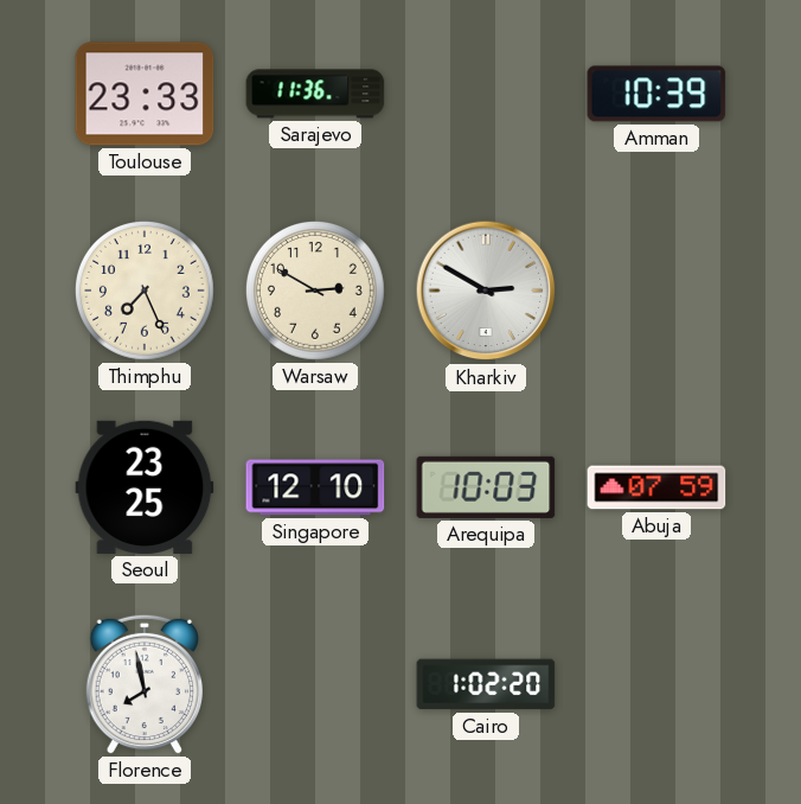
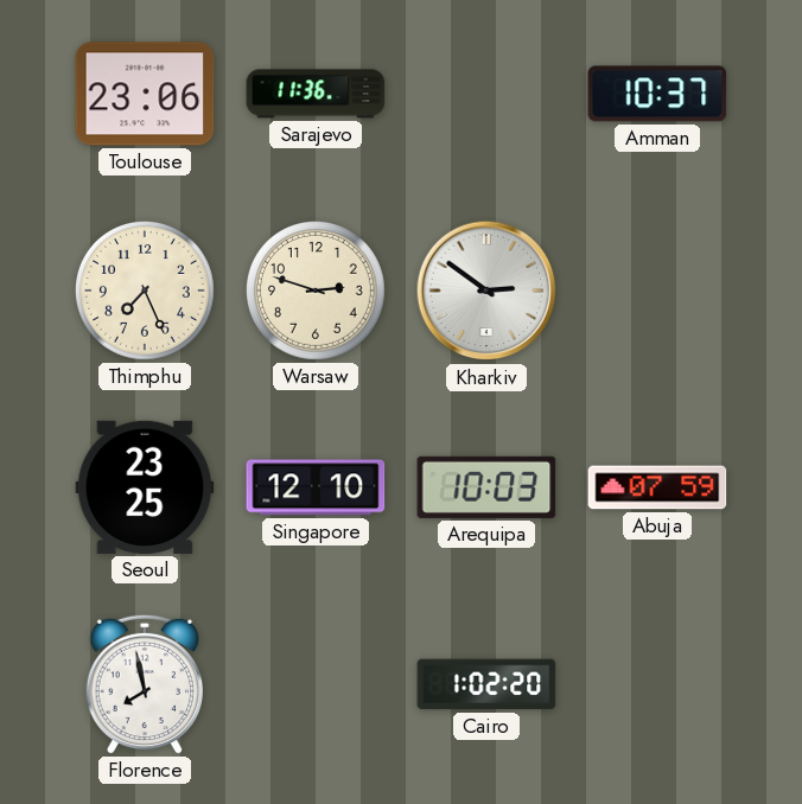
Toulouse: 23:33 -> 23:06
Amman: 10:39 -> 10:37
Warsaw: 2:50 -> 2:48
Kharkiv: 2:50 -> 2:51
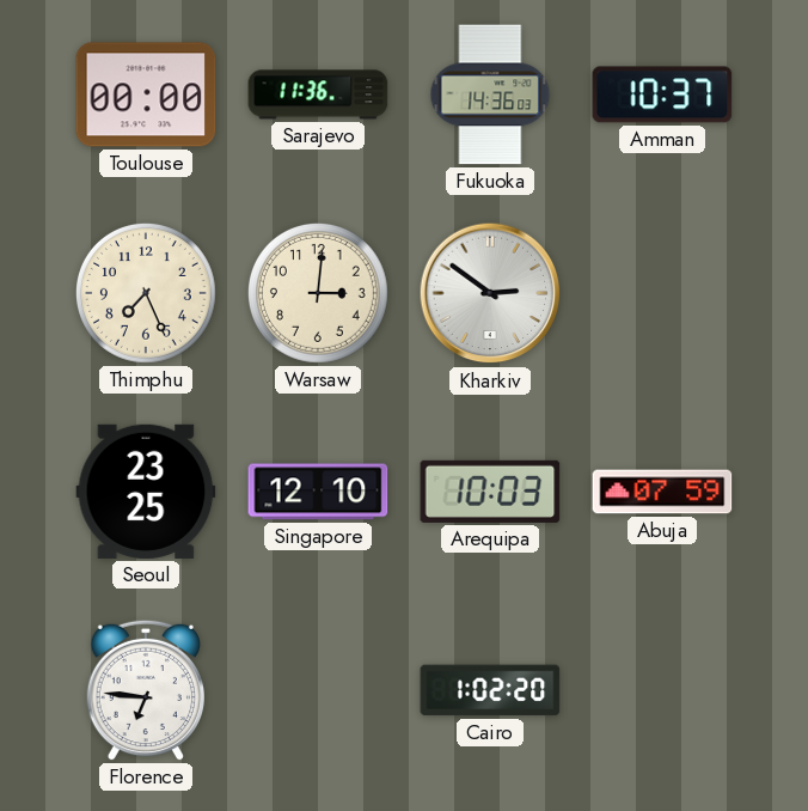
Toulouse: 23:06 -> 00:00
Fukuoka: none -> 14:36
Warsaw: 2:48 -> 3:01
Florence: 7:58 -> 6:46
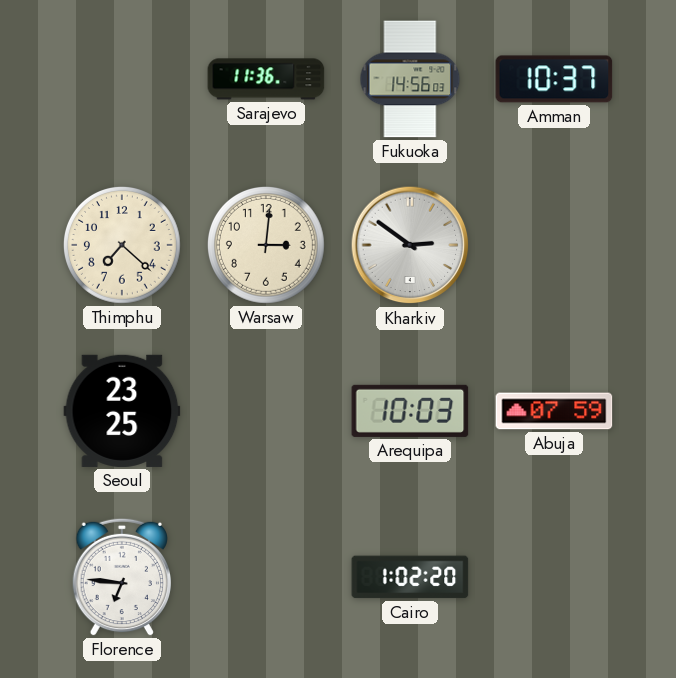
Toulouse: 00:00 -> none
Fukuoka: 14:36 -> 14:56
Thimphu: 7:26 -> 7:22
Singapore: 12:10 -> none
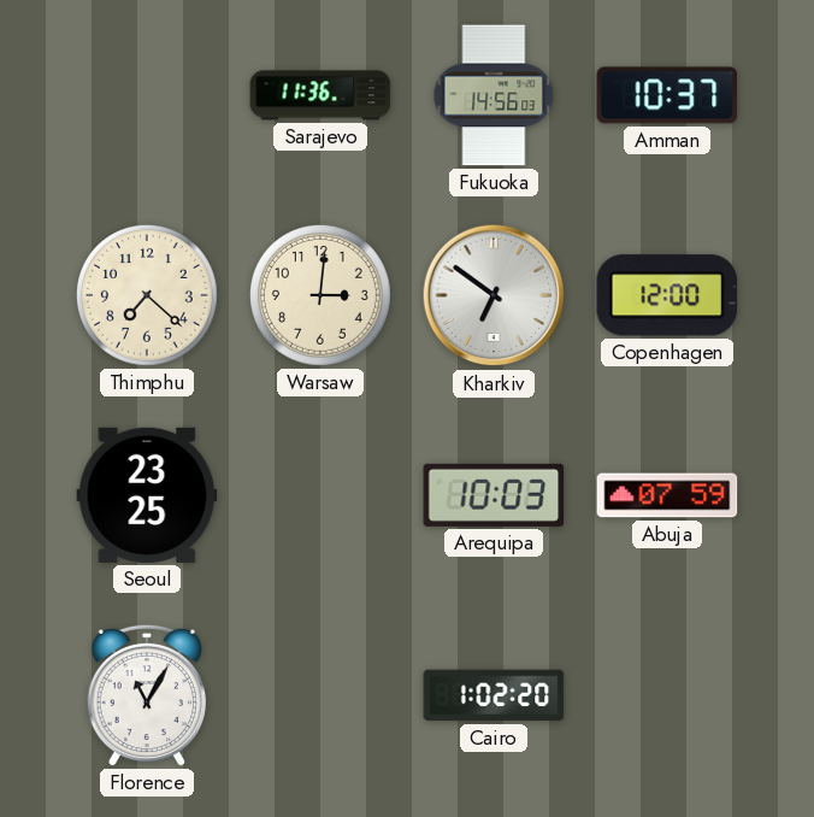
Kharkiv: 2:51 -> 6:51
Copenhagen: none -> 12:00
Florence: 6:46 -> 11:05
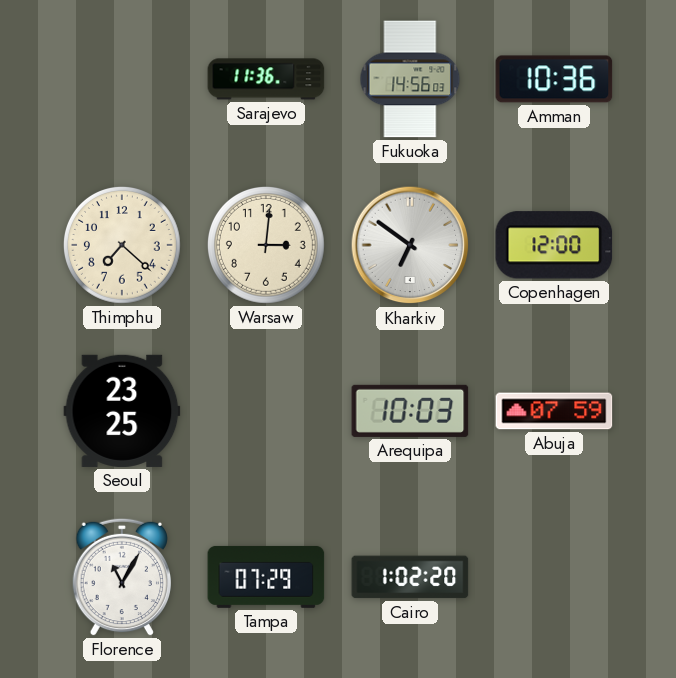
Amman: 10:37 -> 10:36
Tampa: none -> 07:29
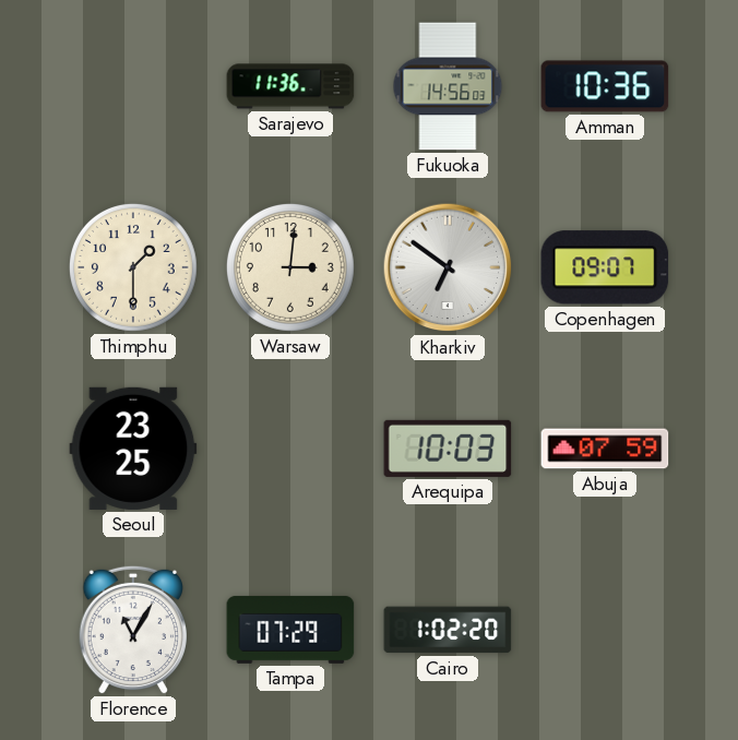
Thimphu: 7:22 -> 1:30
Copenhagen: 12:00 -> 09:07
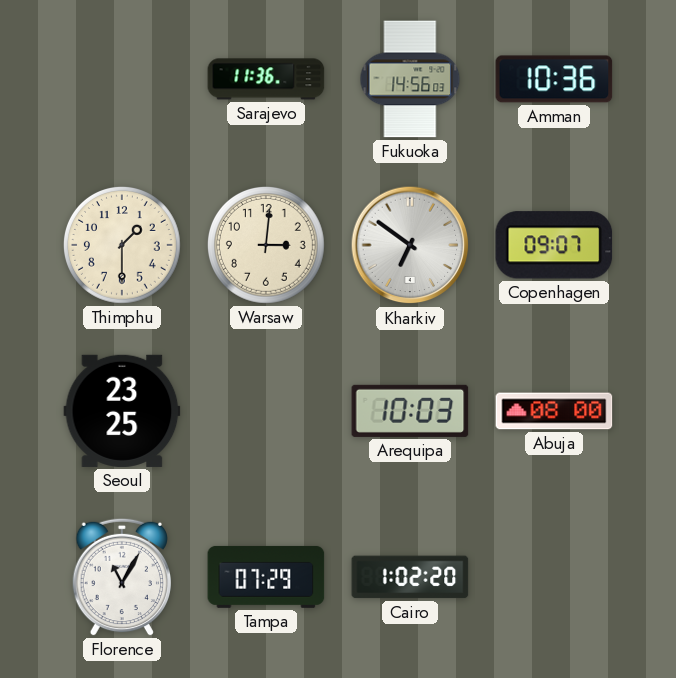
Abuja: 07:59 -> 08:00
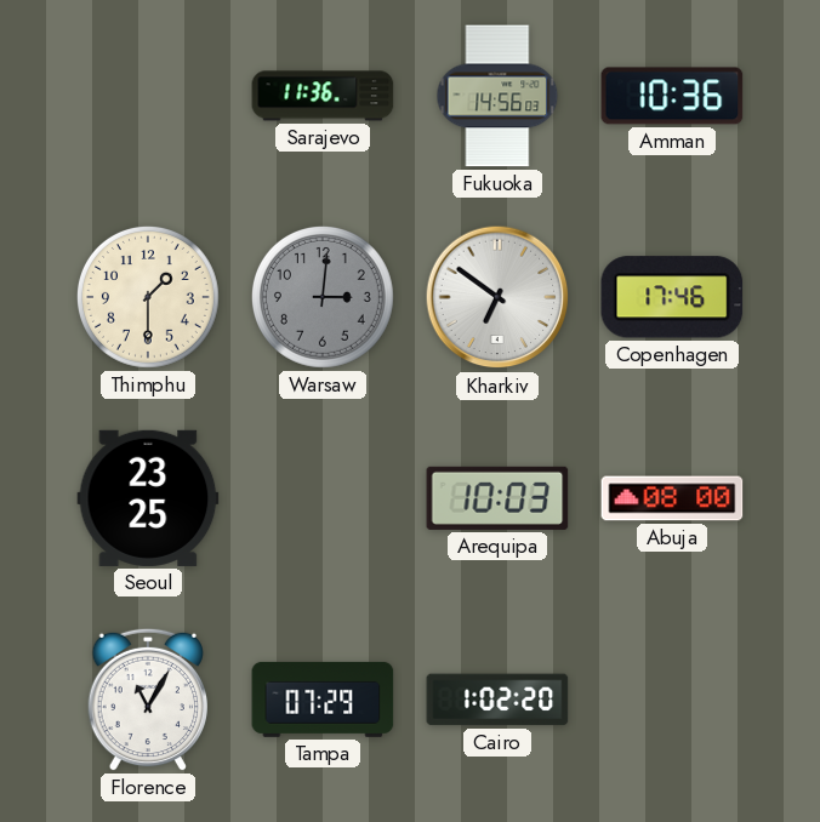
Warsaw dial: cream -> grey
Copenhagen: 09:07 -> 17:46
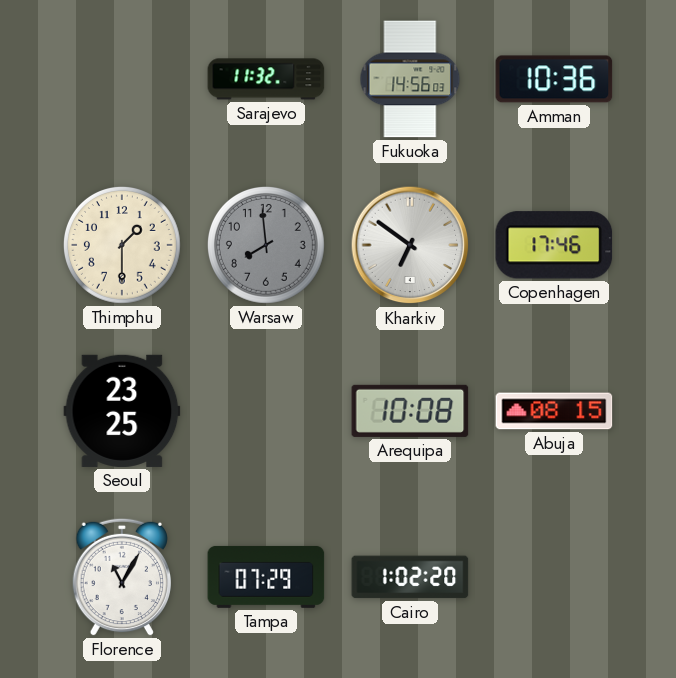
Sarajevo: 11:36 -> 11:32
Warsaw: 3:01 -> 7:59
Arequipa: 10:03 -> 10:08
Abuja: 08:00 -> 08:15
